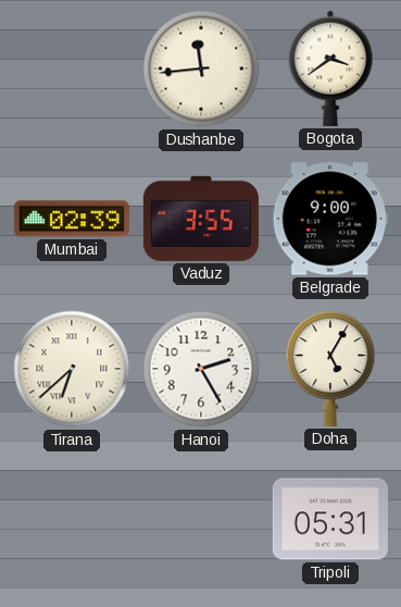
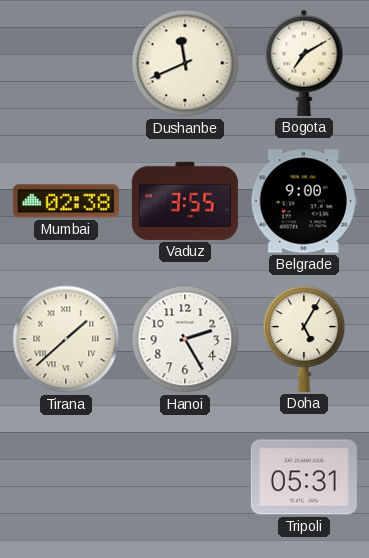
Dushanbe: 11:44 -> 11:41
Bogota: 3:39 -> 7:10
Mumbai: 02:39 -> 02:38
Tirana: 6:38 -> 1:38
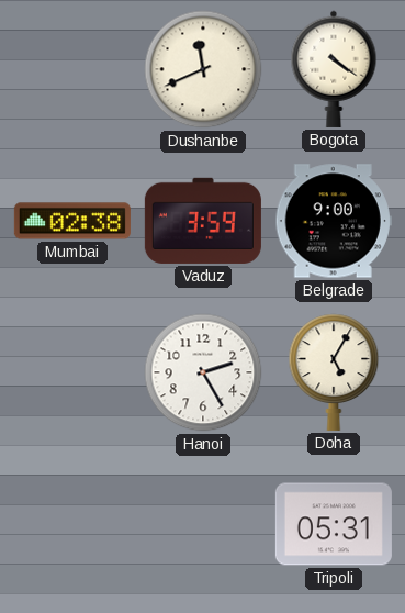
Bogota: 7:10 -> 4:21
Vaduz: 3:55 -> 3:59
Tirana: 1:38 -> none
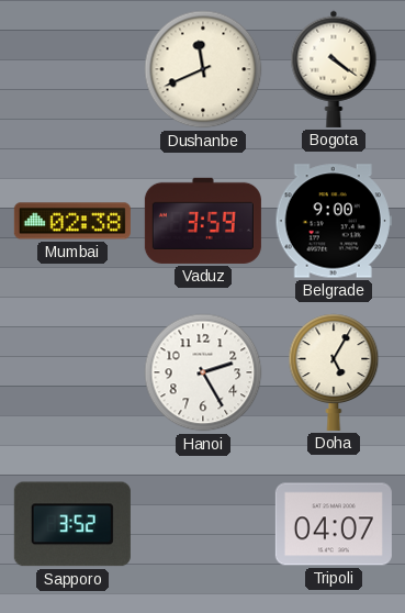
Sapporo: none -> 3:52
Tripoli: 05:31 -> 04:07
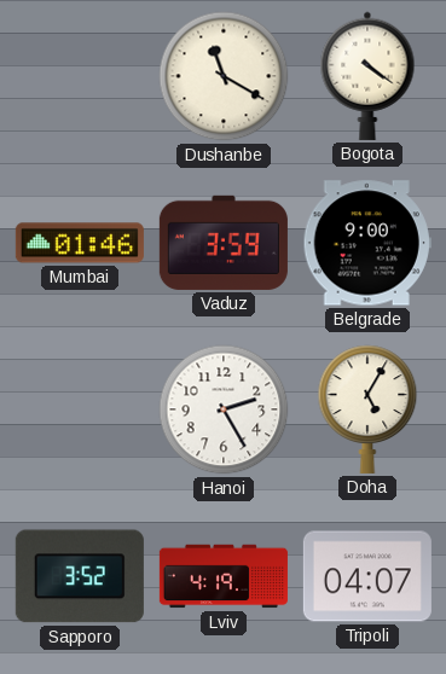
Dushanbe: 11:41 -> 11:20
Mumbai: 02:38 -> 01:46
Lviv: none -> 4:19
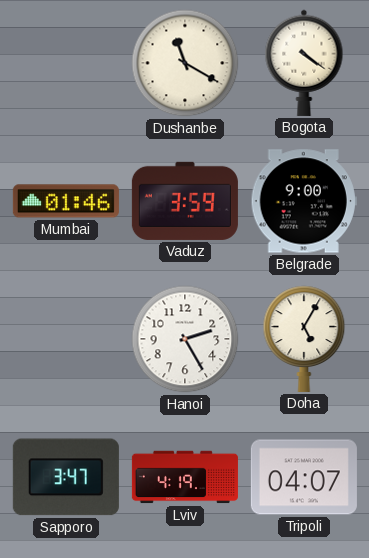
Sapporo: 3:52 -> 3:47
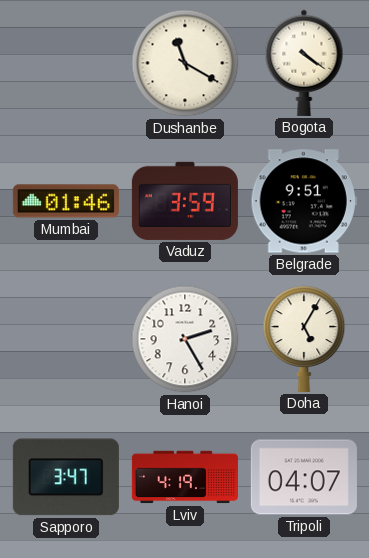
Belgrade: 9:00 -> 9:51
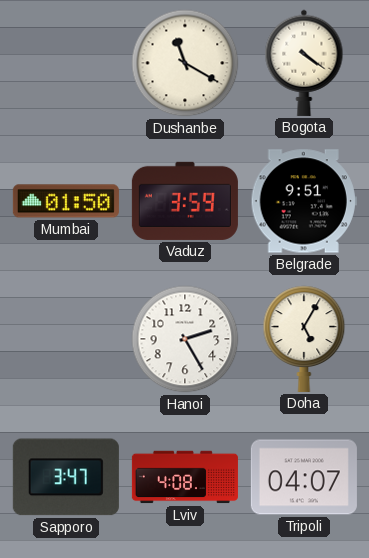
Mumbai: 01:46 -> 01:50
Lviv: 4:19 -> 4:08
